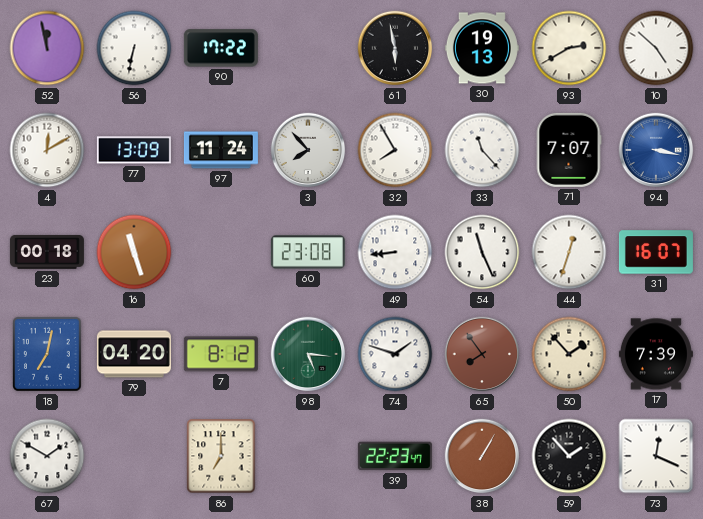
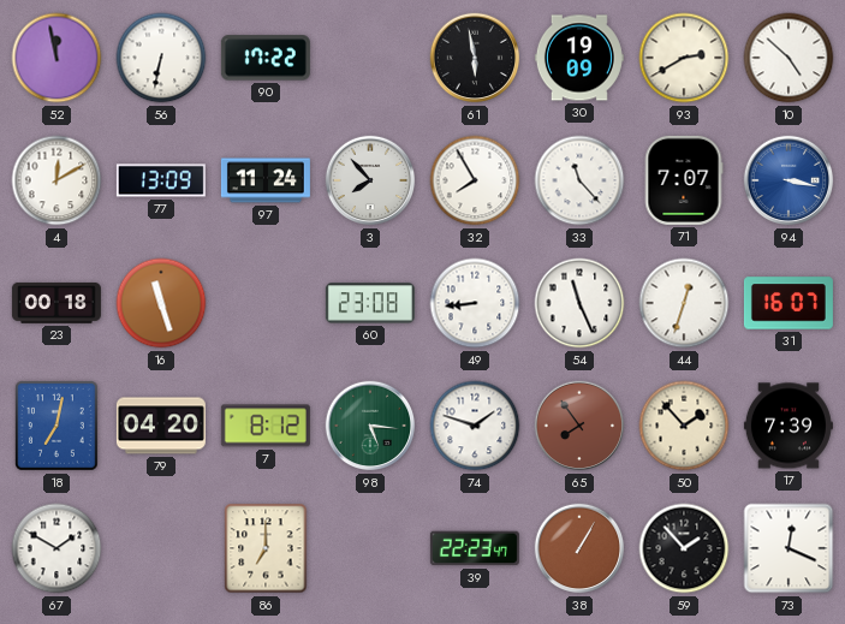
30: 19:13 -> 19:09
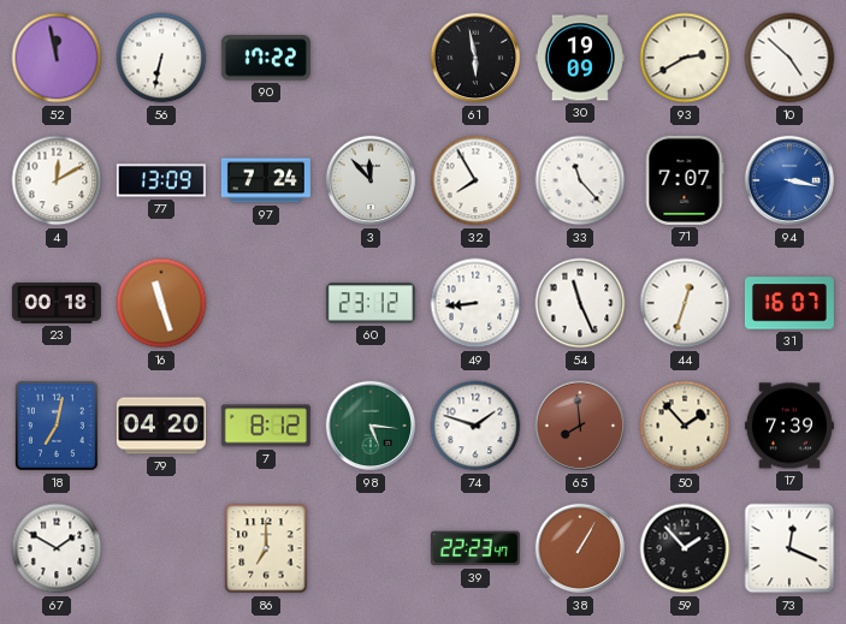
97: 11:24 -> 7:24
3: 7:53 -> 11:53
60: 23:08 -> 23:12
65: 7:54 -> 7:59
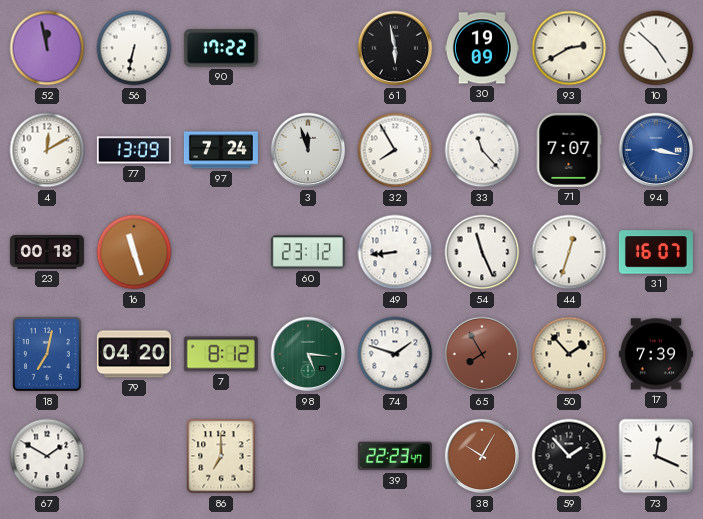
3: 11:53 -> 11:57
65: 7:59 -> 7:55
38: 1:05 -> 10:05
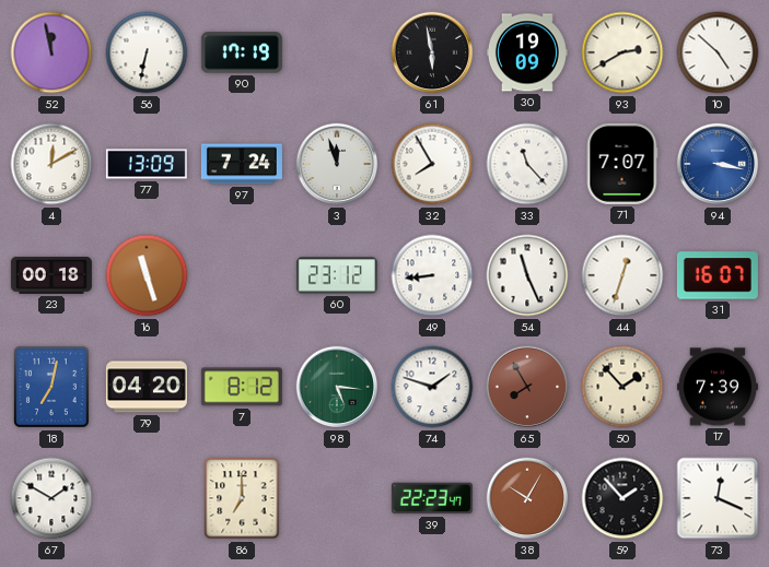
90: 17:22 -> 17:19
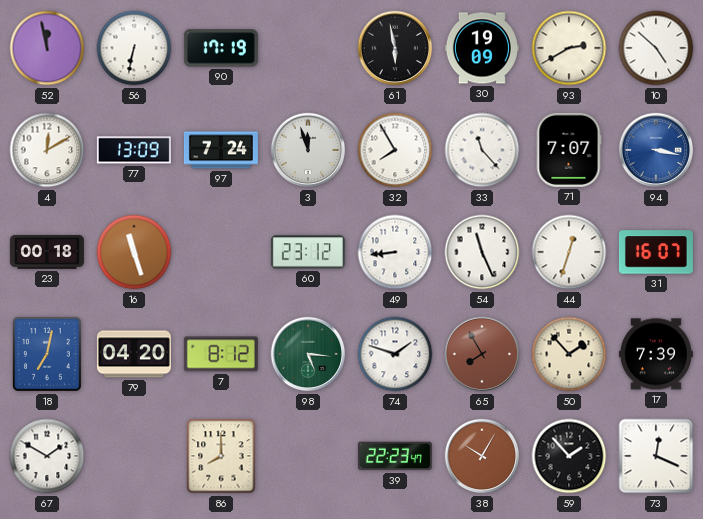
86: 7:00 -> 8:00
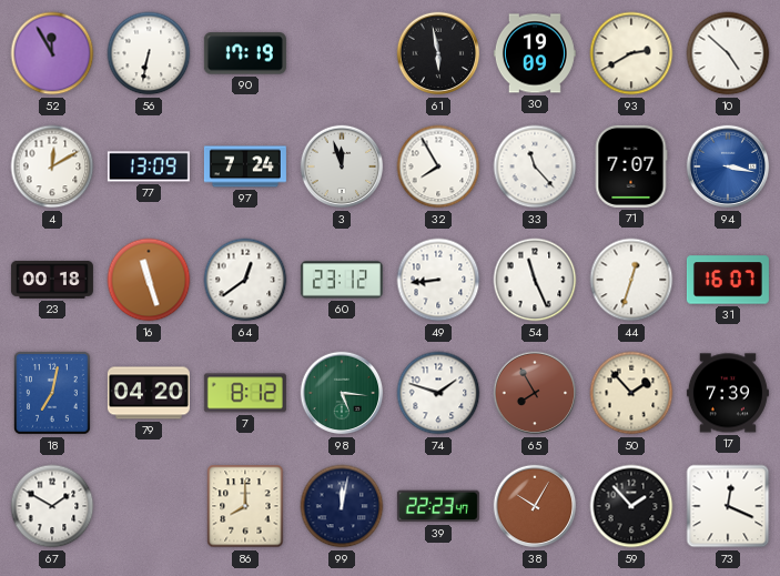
52: 11:58 -> 11:55
64: none -> 12:39
99: none -> 12:02
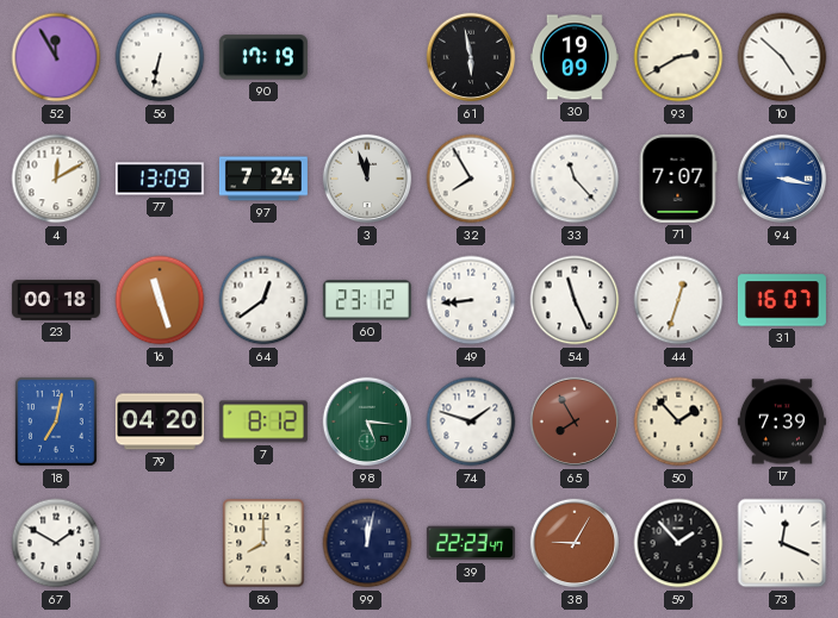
38: 10:05 -> 9:05
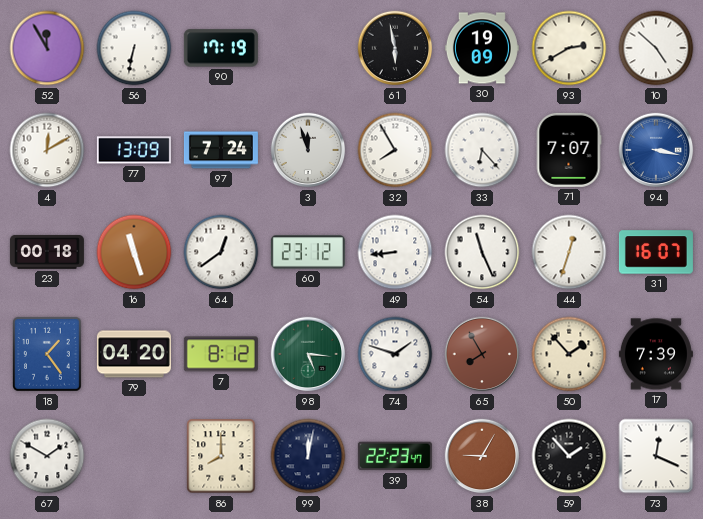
33: 11:23 -> 6:23
18: 7:02 -> 1:24
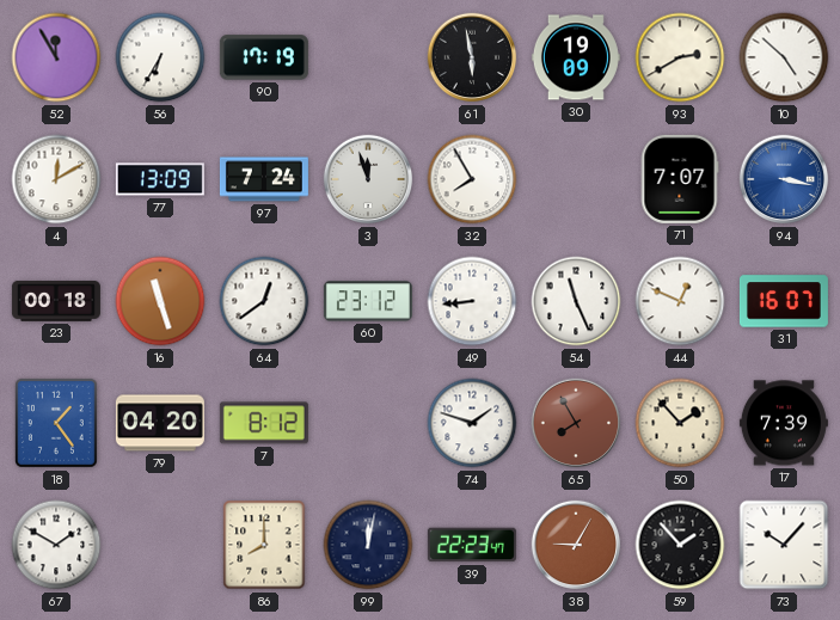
56: 6:32 -> 6:35
33: 6:23 -> none
44: 12:33 -> 12:49
98: 5:16 -> none
73: 12:19 -> 10:07
